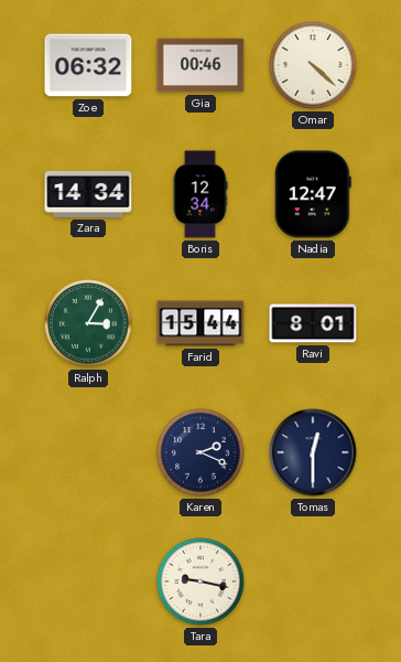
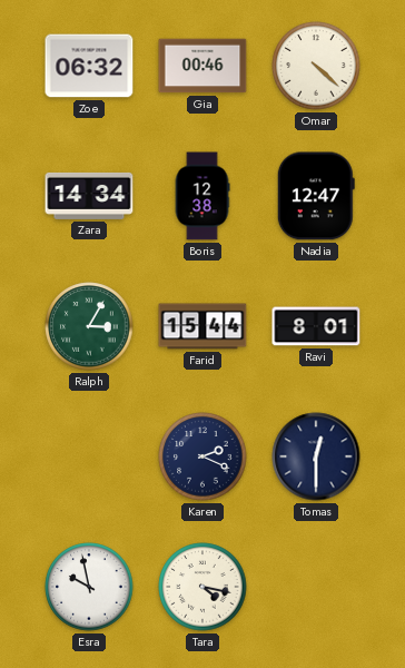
Boris: 12:34 -> 12:38
Esra: none -> 9:58
Tara: 9:17 -> 4:17
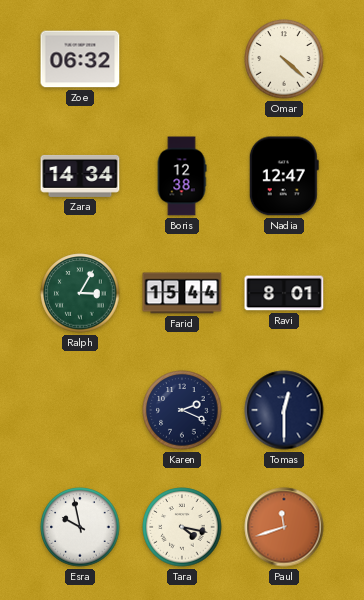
Gia: 00:46 -> none
Paul: none -> 11:42
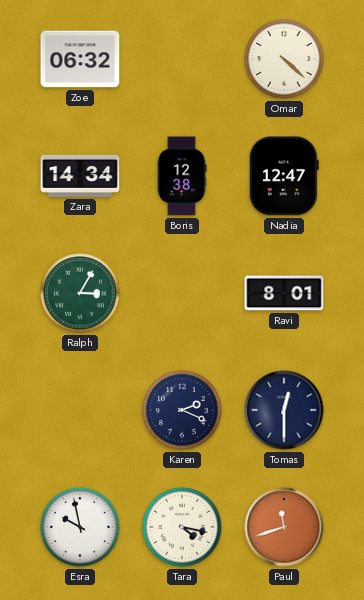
Farid: 15:44 -> none
